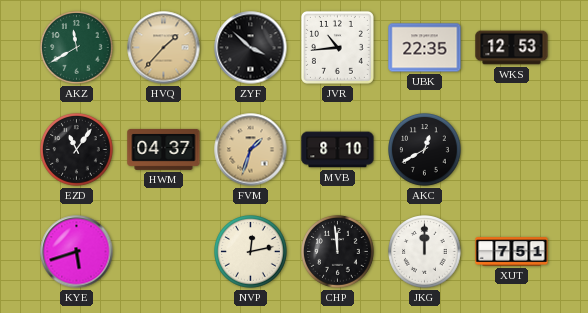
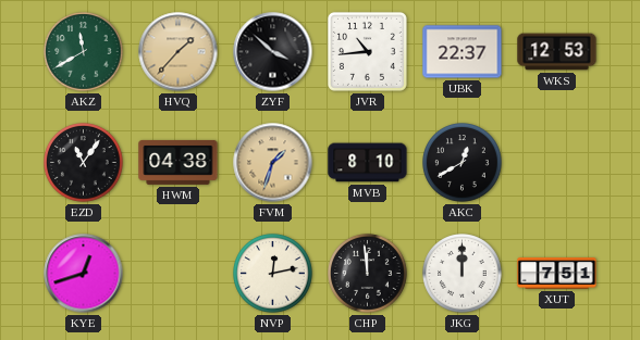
UBK: 22:35 -> 22:37
HWM: 04:37 -> 04:38
KYE: 5:42 -> 12:42
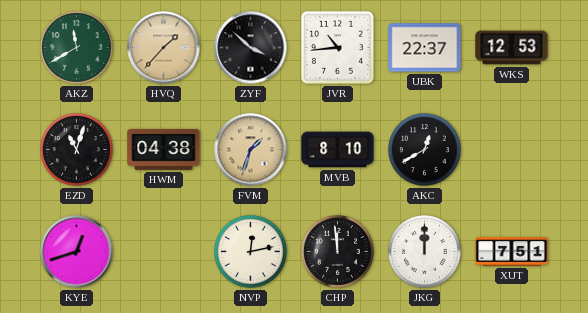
EZD: 11:06 -> 11:03
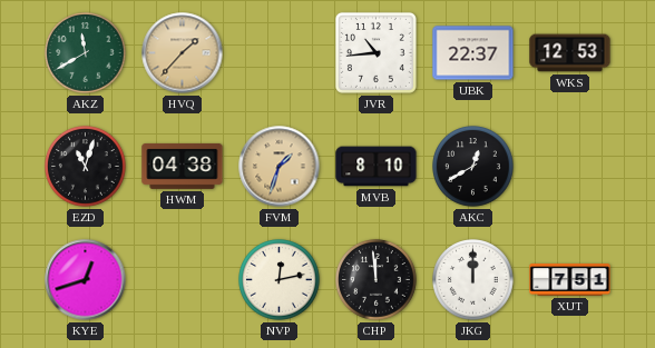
ZYF: 3:52 -> none
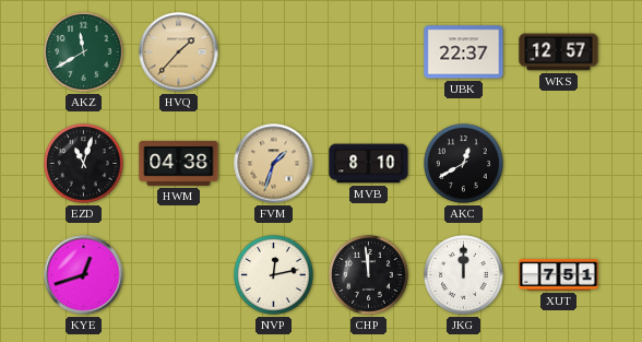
JVR: 10:44 -> none
WKS: 12:53 -> 12:57
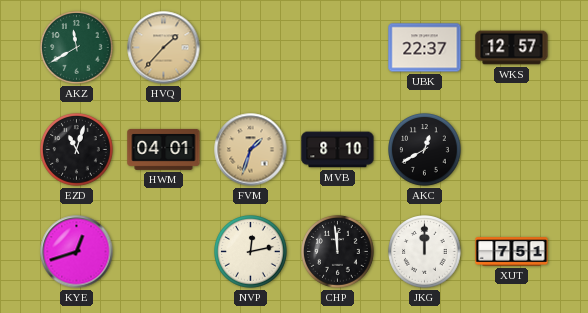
HWM: 04:38 -> 04:01
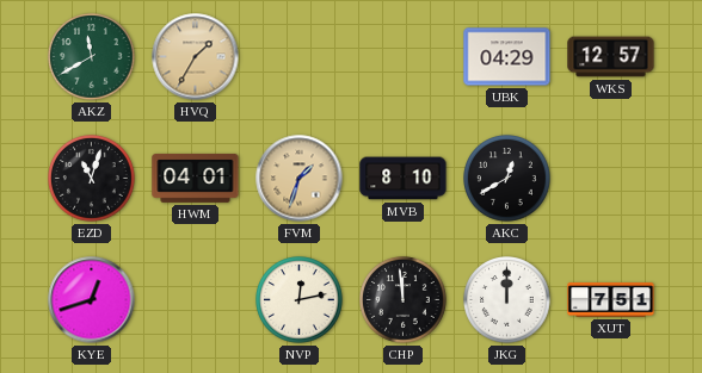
HVQ: 1:37 -> 1:35
UBK: 22:37 -> 04:29
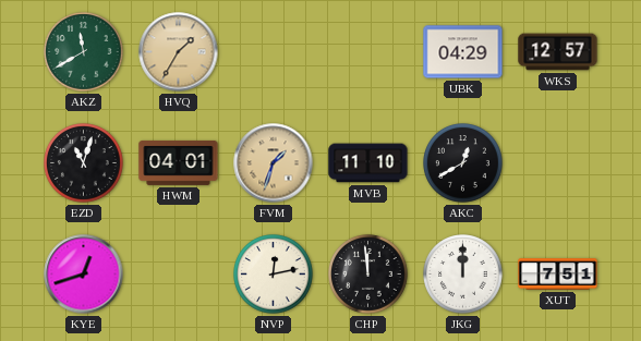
MVB: 8:10 -> 11:10
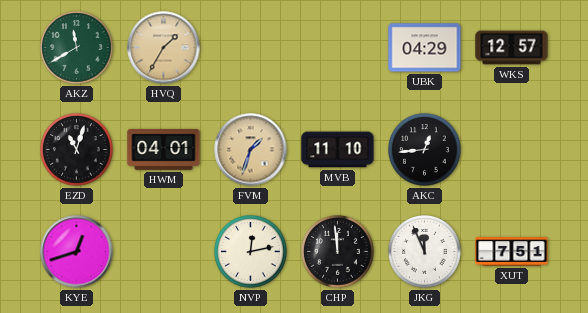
AKC: 12:40 -> 12:44
JKG: 12:00 -> 11:56
